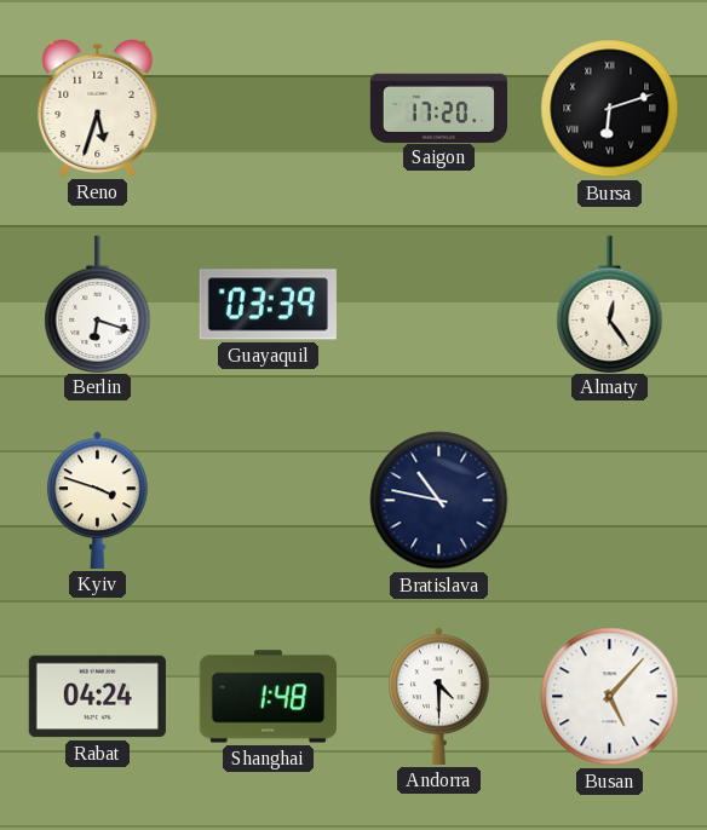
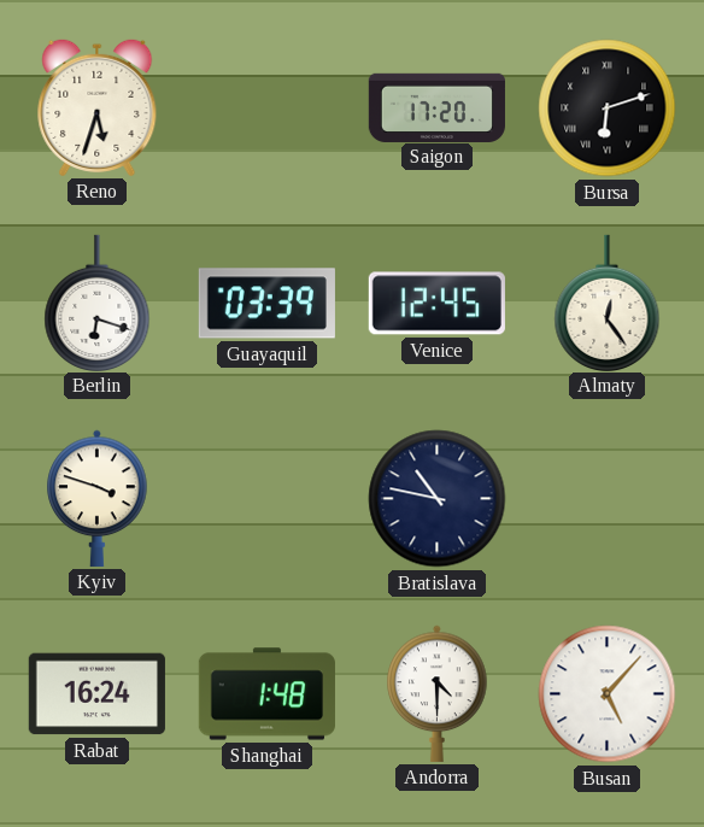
Venice: none -> 12:45
Rabat: 04:24 -> 16:24
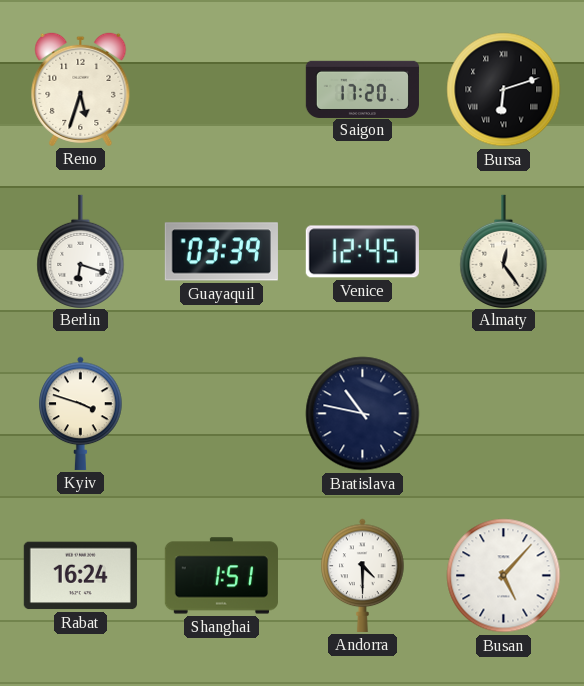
Shanghai: 1:48 -> 1:51
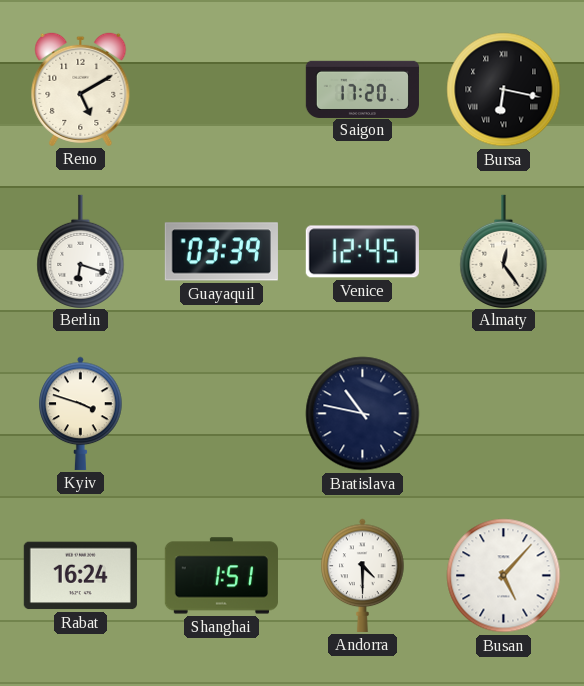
Reno: 5:33 -> 5:10
Bursa: 6:12 -> 6:17
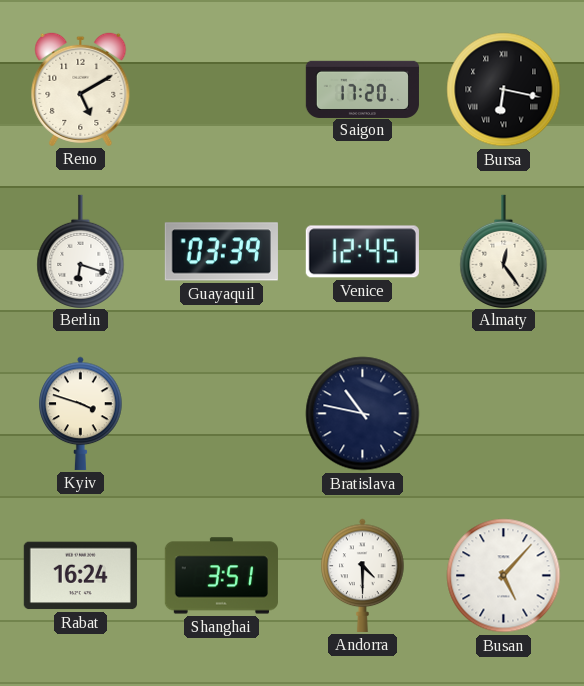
Shanghai: 1:51 -> 3:51
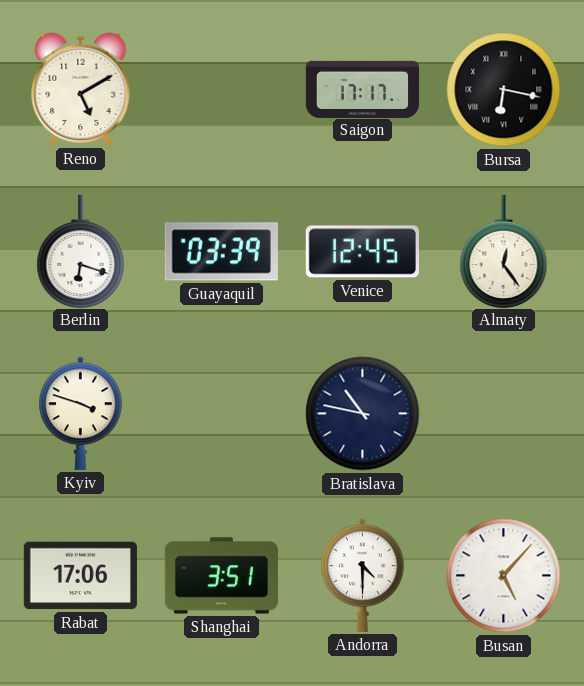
Saigon: 17:20 -> 17:17
Rabat: 16:24 -> 17:06
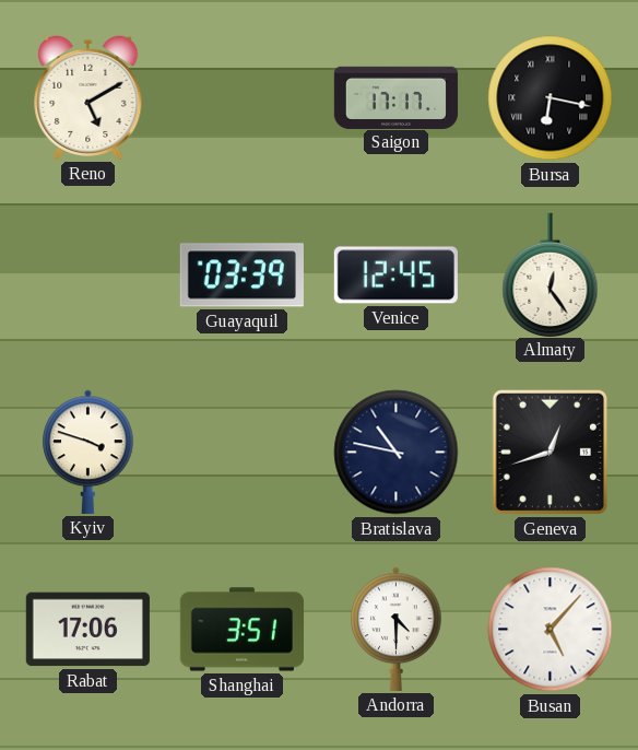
Berlin: 6:18 -> none
Geneva: none -> 12:42
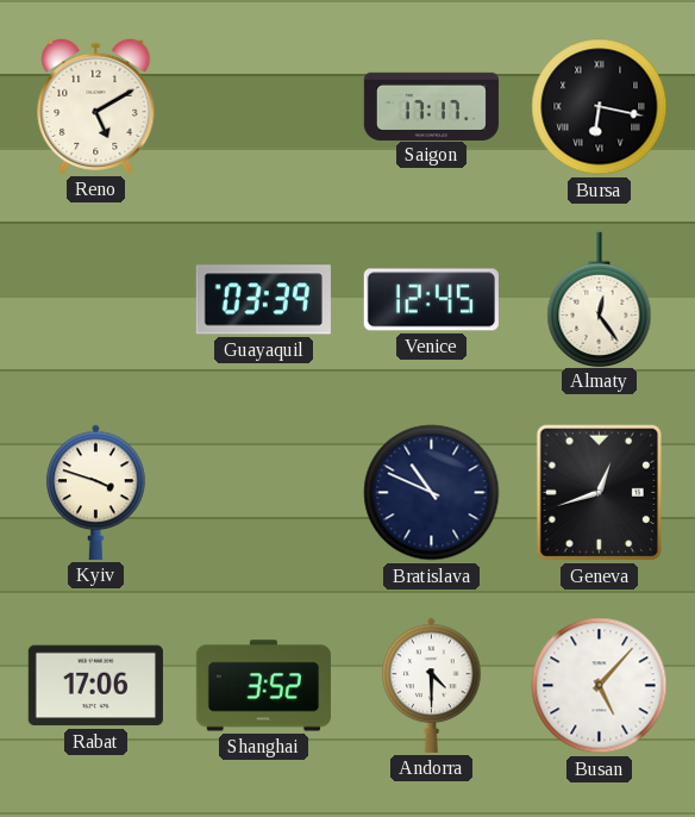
Bratislava: 10:47 -> 10:49
Shanghai: 3:51 -> 3:52
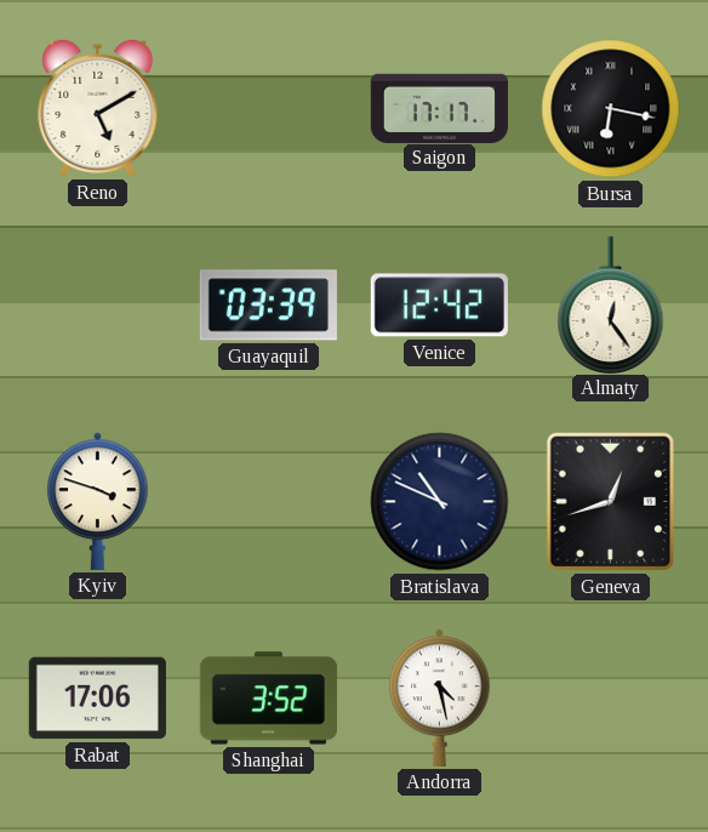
Venice: 12:45 -> 12:42
Andorra: 4:30 -> 4:28
Busan: 5:07 -> none
